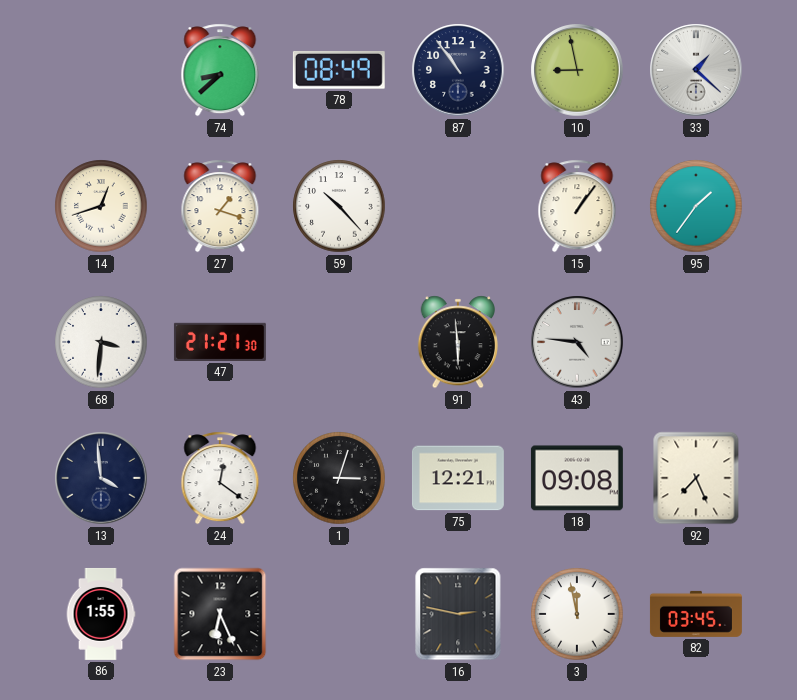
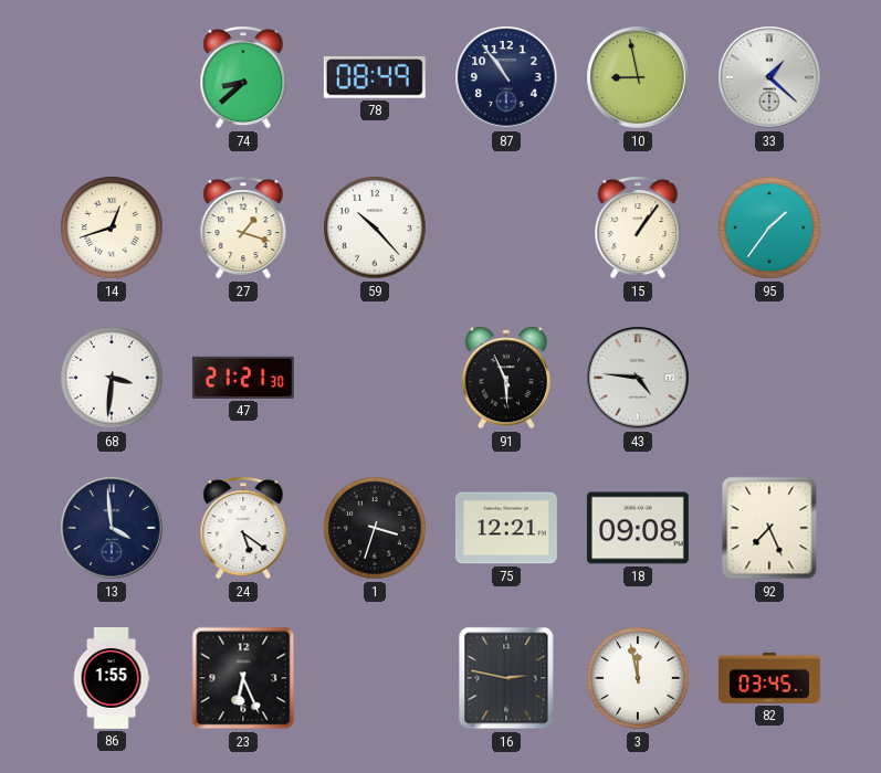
91: 5:59 -> 5:56
24: 12:21 -> 5:21
1: 3:03 -> 3:33
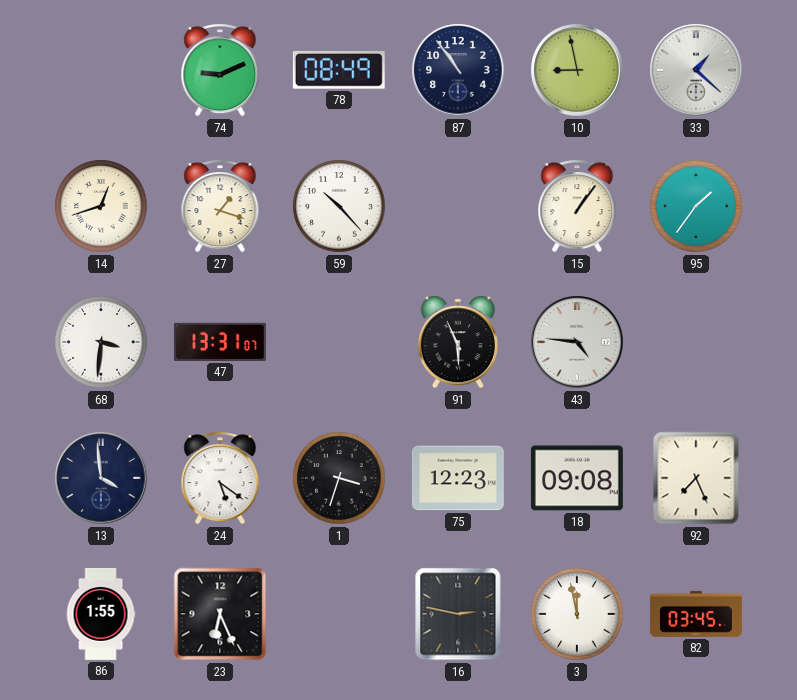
74: 8:38 -> 9:11
47: 21:21 -> 13:31
75: 12:21 -> 12:23
